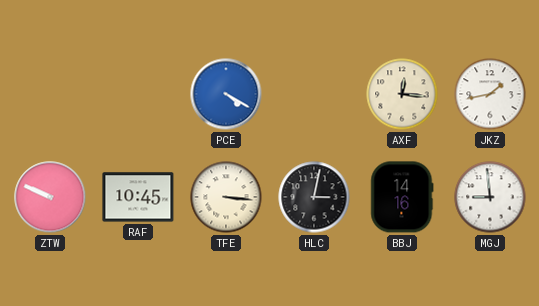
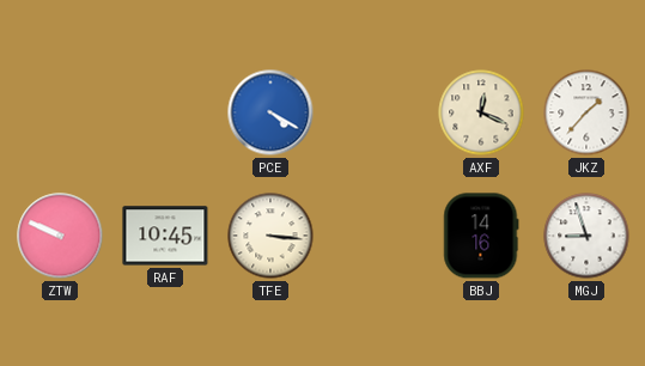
AXF: 12:16 -> 12:19
JKZ: 1:43 -> 1:37
HLC: 3:02 -> none
MGJ: 8:59 -> 8:57
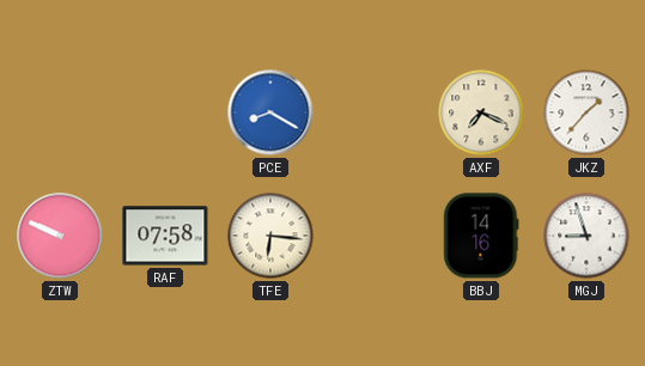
PCE: 4:20 -> 8:20
AXF: 12:19 -> 7:19
RAF: 10:45 -> 07:58
TFE: 3:16 -> 6:16
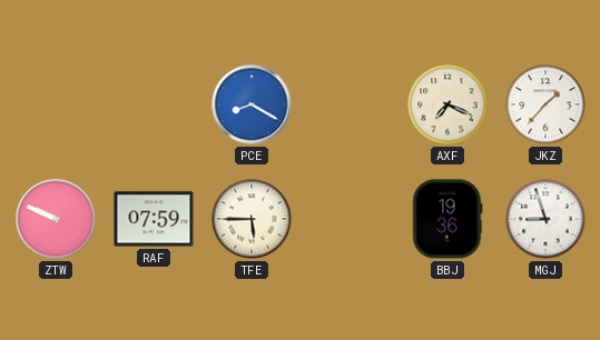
RAF: 07:58 -> 07:59
TFE: 6:16 -> 5:45
BBJ: 14:16 -> 19:36
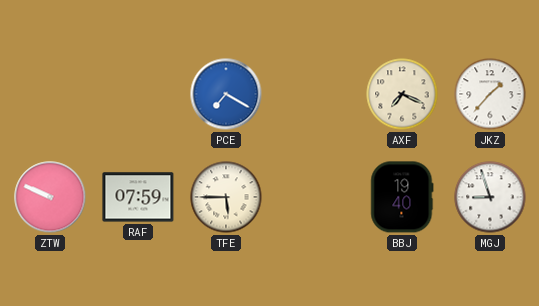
PCE: 8:20 -> 7:20
BBJ: 19:36 -> 19:40
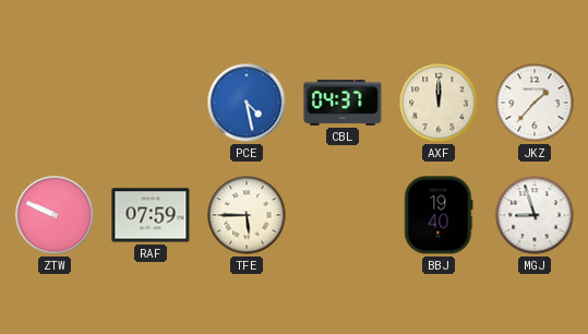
PCE: 7:20 -> 4:28
CBL: none -> 04:37
AXF: 7:19 -> 12:00
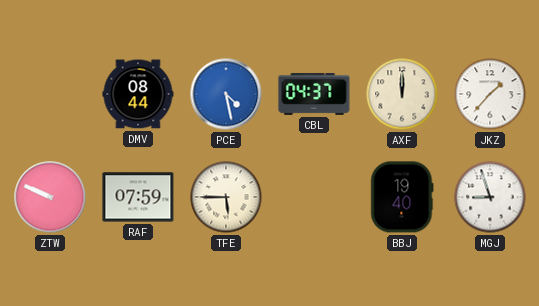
DMV: none -> 08:44
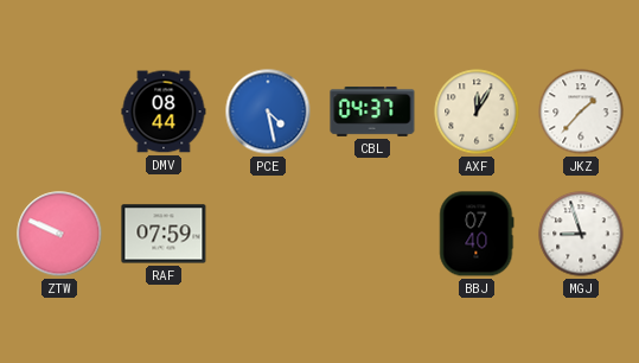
AXF: 12:00 -> 12:05
TFE: 5:45 -> none
BBJ: 19:40 -> 07:40
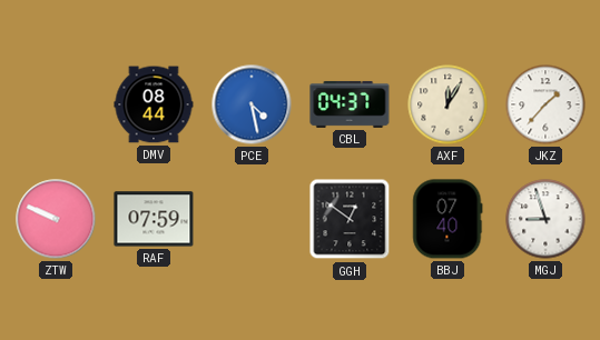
GGH: none -> 12:51
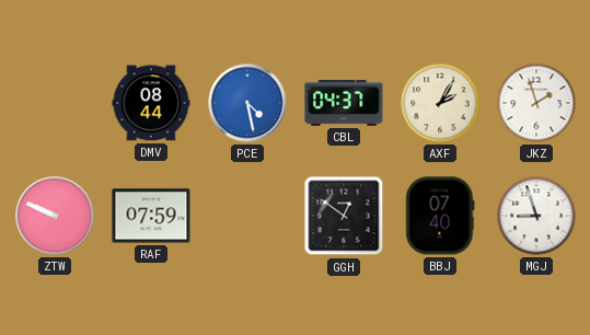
AXF: 12:05 -> 2:05
JKZ: 1:37 -> 1:57
